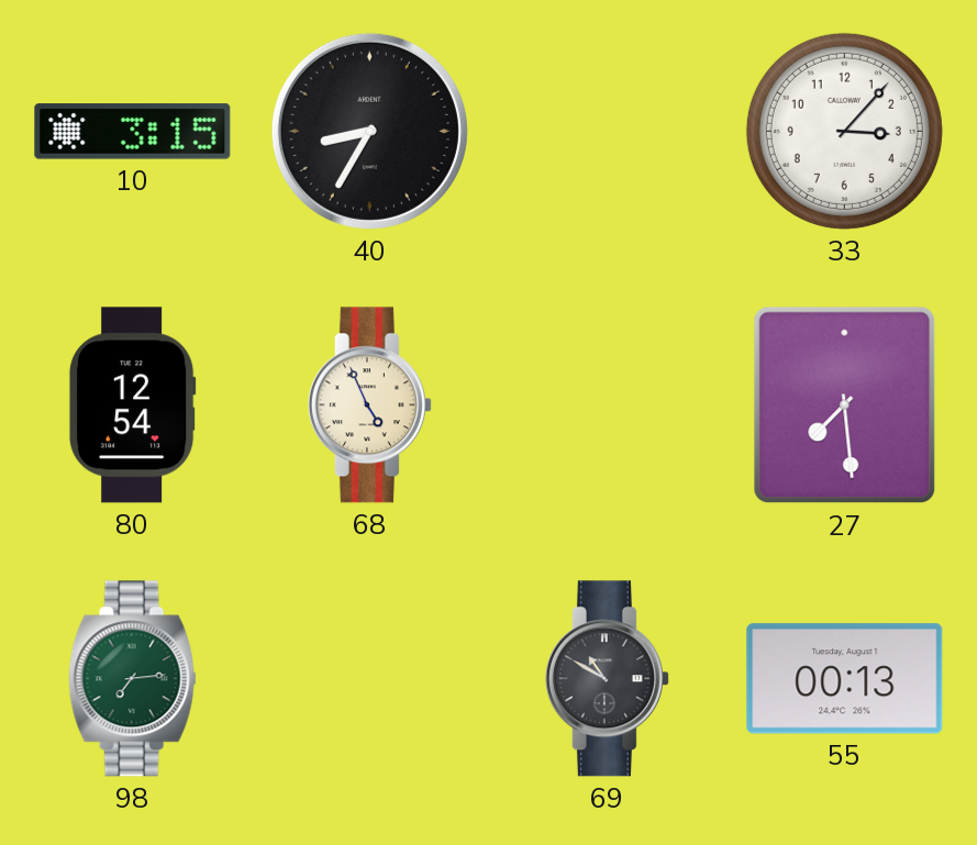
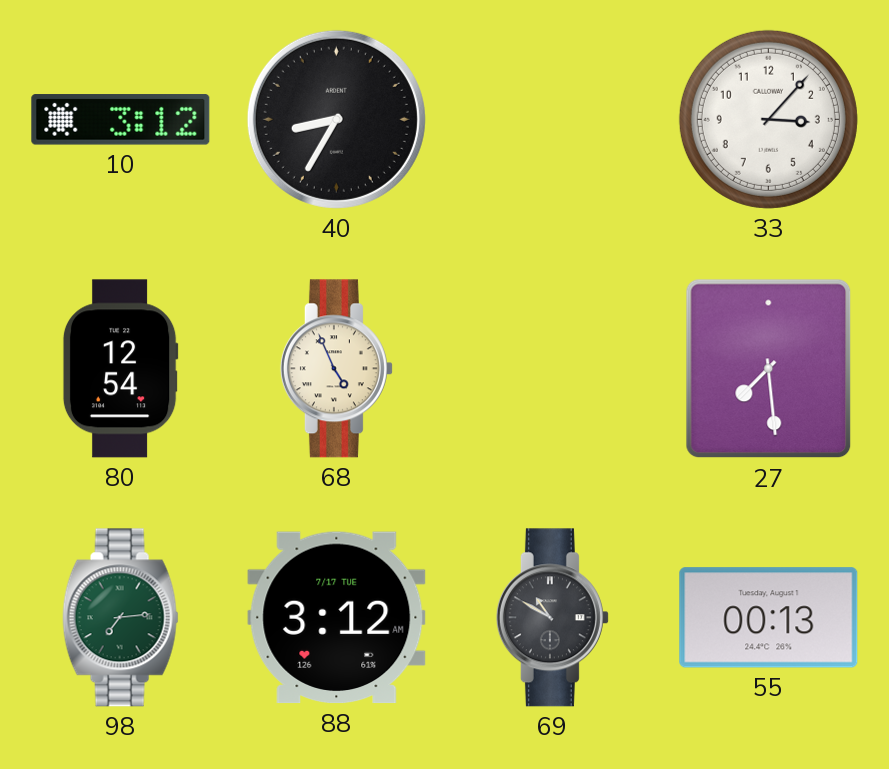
10: 3:15 -> 3:12
88: none -> 3:12
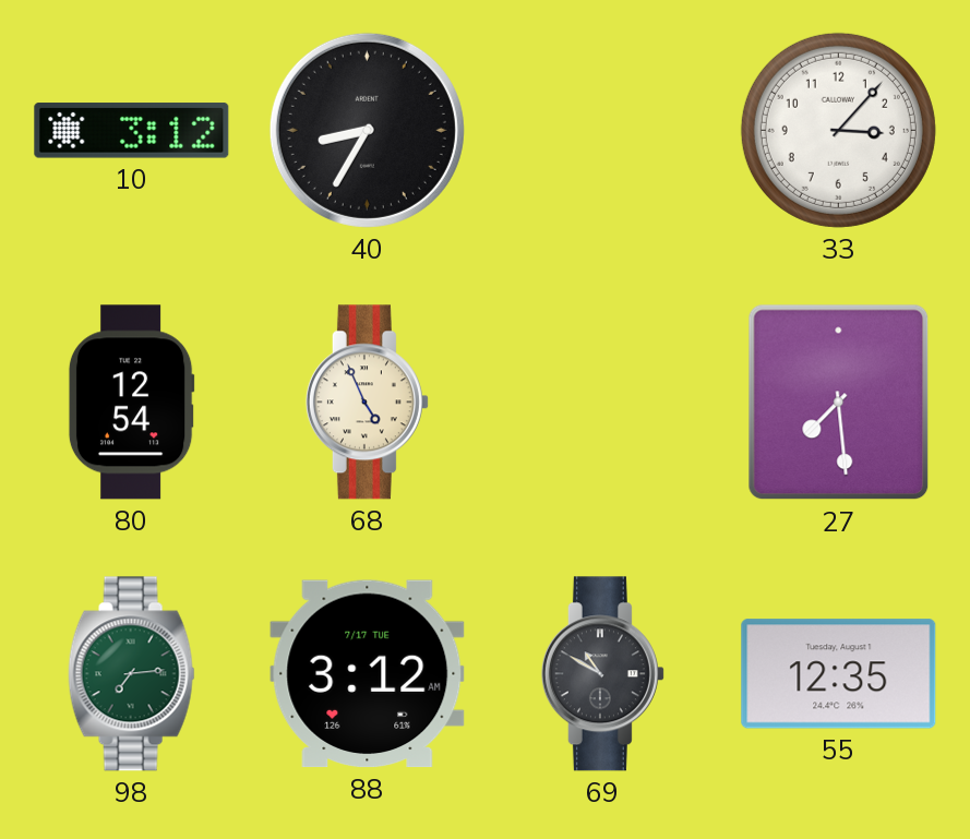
55: 00:13 -> 12:35
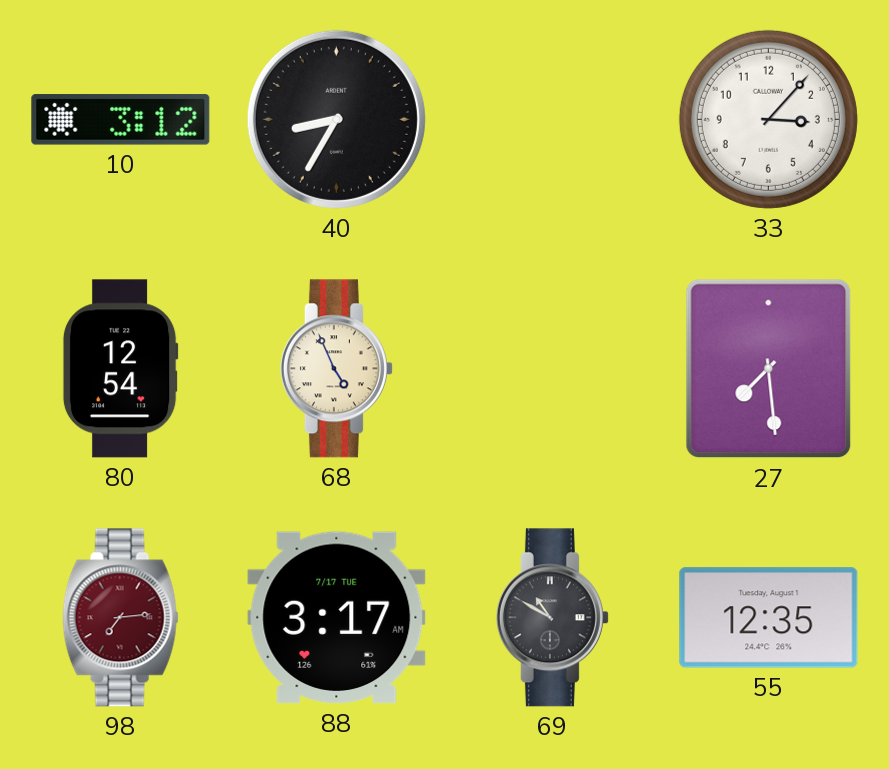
98 dial: green -> burgundy
88: 3:12 -> 3:17
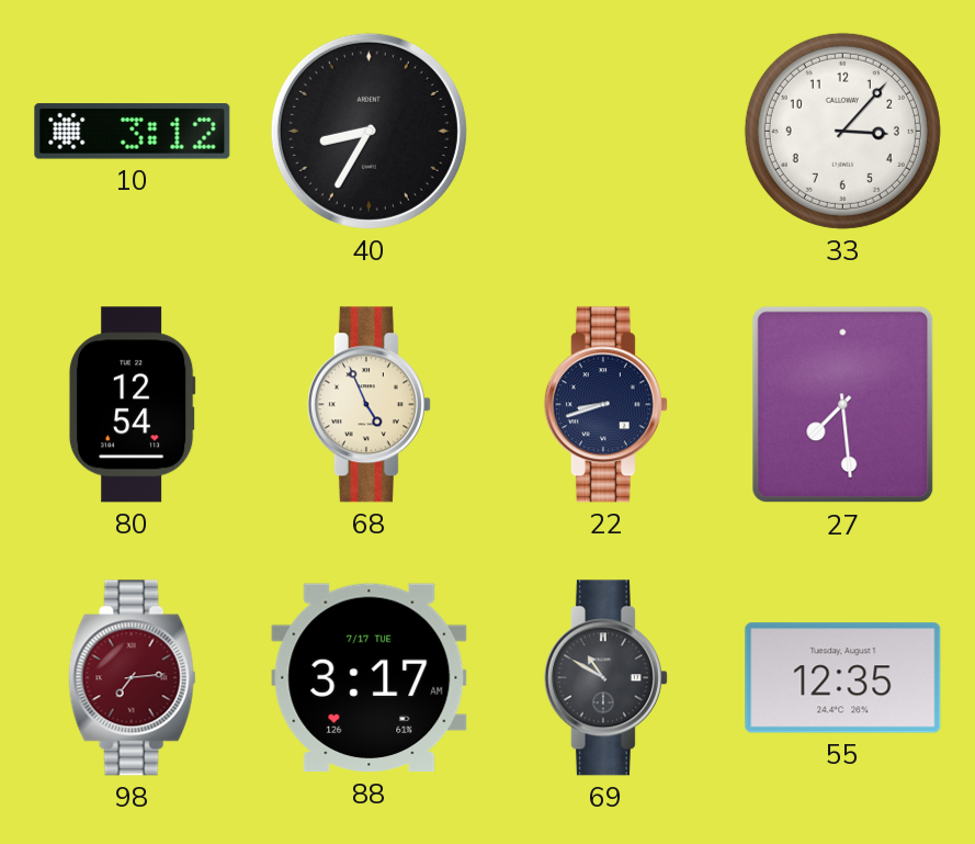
22: none -> 8:42
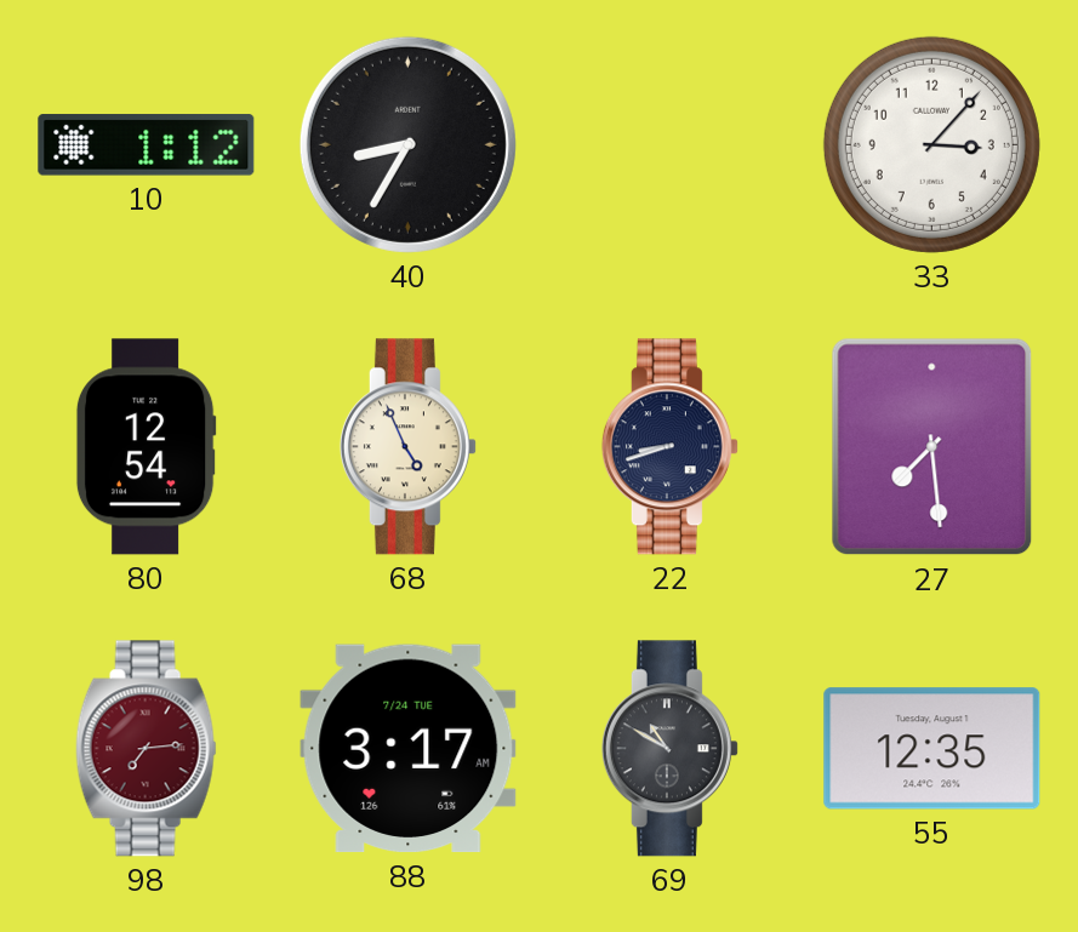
10: 3:12 -> 1:12
88 date: 7/17 TUE -> 7/24 TUE
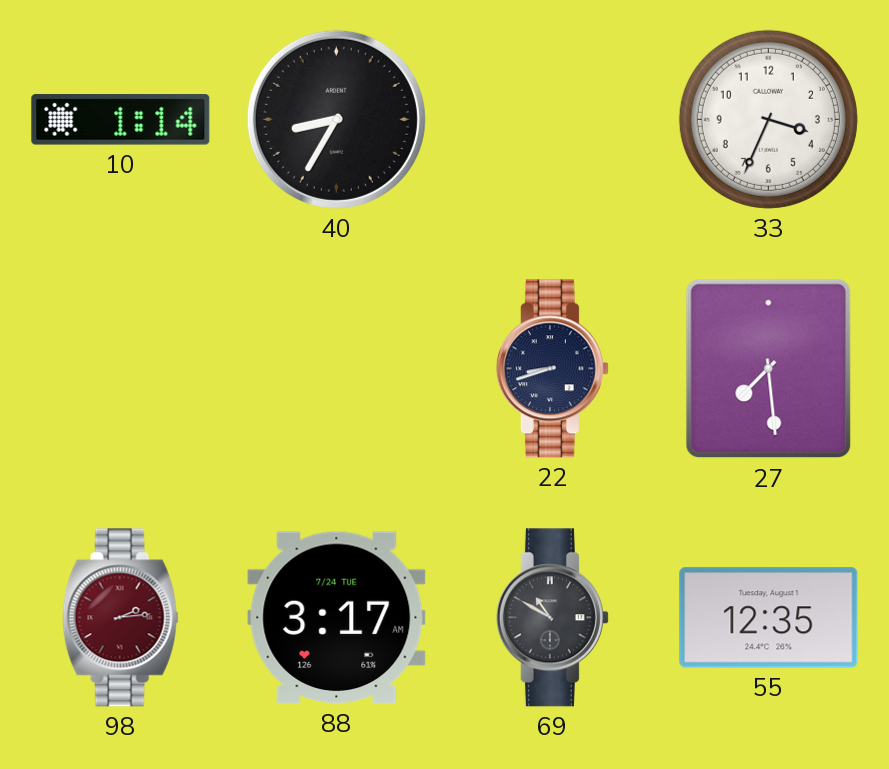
10: 1:12 -> 1:14
33: 3:07 -> 3:34
80: 12:54 -> none
68: 4:56 -> none
98: 7:14 -> 2:14
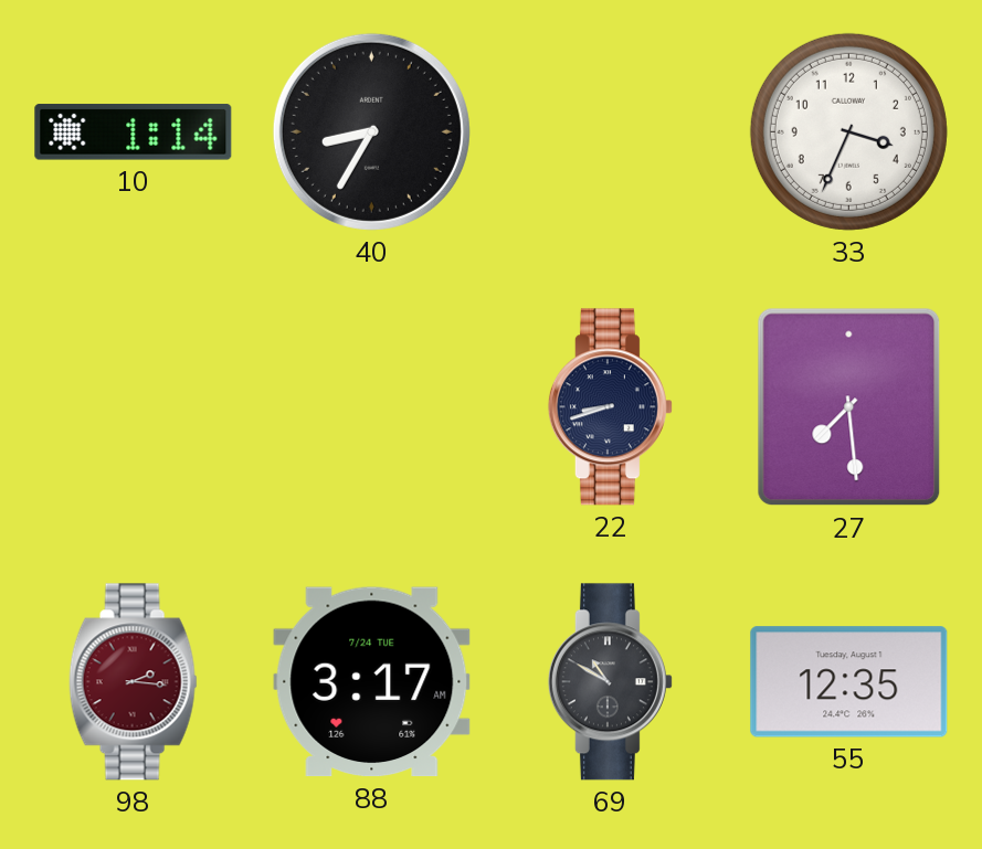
98: 2:14 -> 2:16
